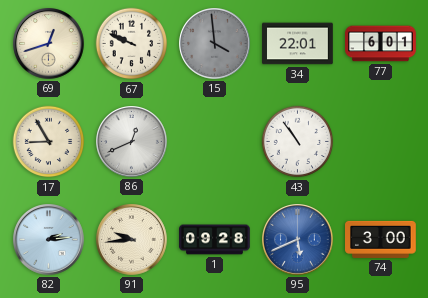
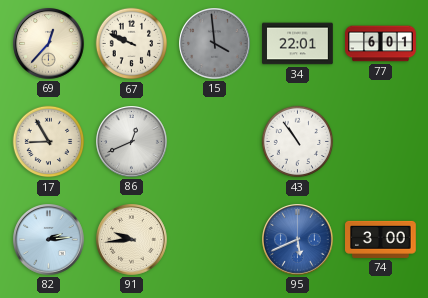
69: 12:42 -> 12:37
1: 09:28 -> none
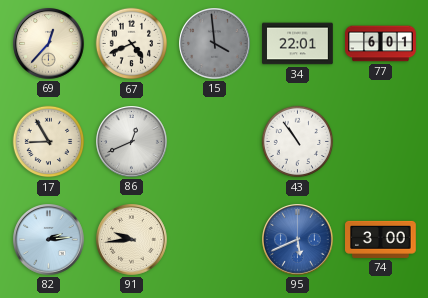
67: 9:49 -> 4:41
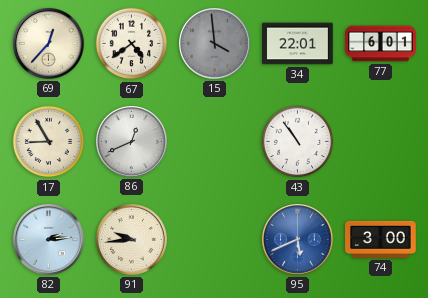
67: 4:41 -> 4:39
